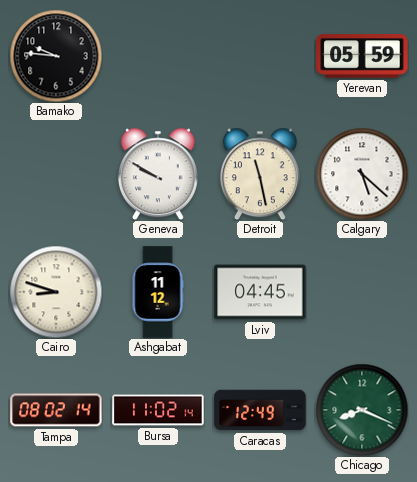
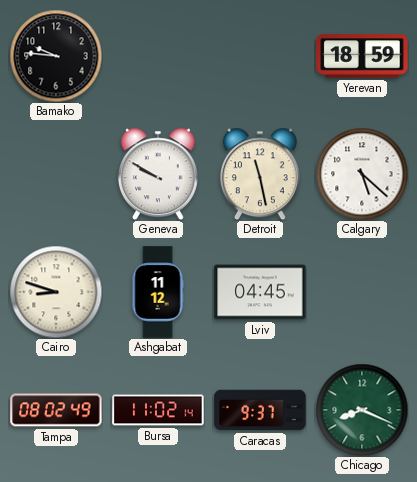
Yerevan: 05:59 -> 18:59
Tampa: 08:02:14 -> 08:02:49
Caracas: 12:49 -> 9:37
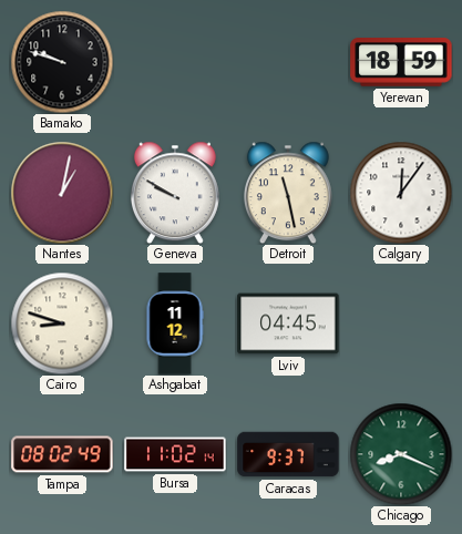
Bamako: 9:46 -> 9:48
Nantes: none -> 1:02
Calgary: 5:22 -> 12:06
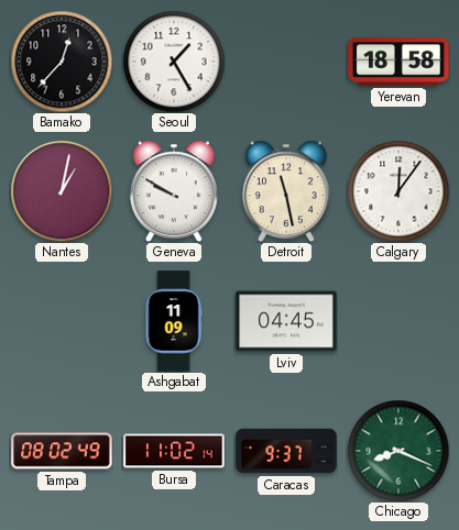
Bamako: 9:48 -> 12:37
Seoul: none -> 1:25
Yerevan: 18:59 -> 18:58
Cairo: 8:48 -> none
Ashgabat: 11:12 -> 11:09
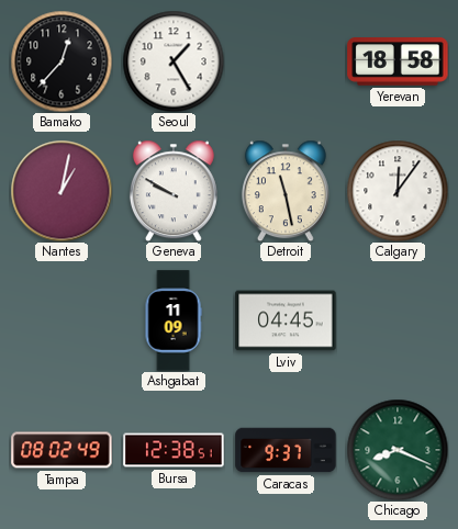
Bursa: 11:02 -> 12:38
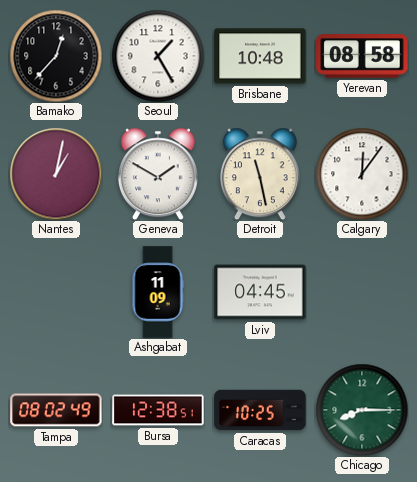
Brisbane: none -> 10:48
Yerevan: 18:58 -> 08:58
Geneva: 9:50 -> 1:50
Caracas: 9:37 -> 10:25
Chicago: 8:19 -> 8:15
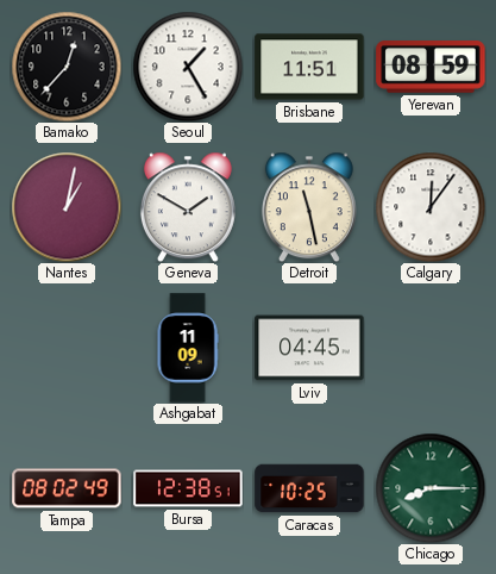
Brisbane: 10:48 -> 11:51
Yerevan: 08:58 -> 08:59
